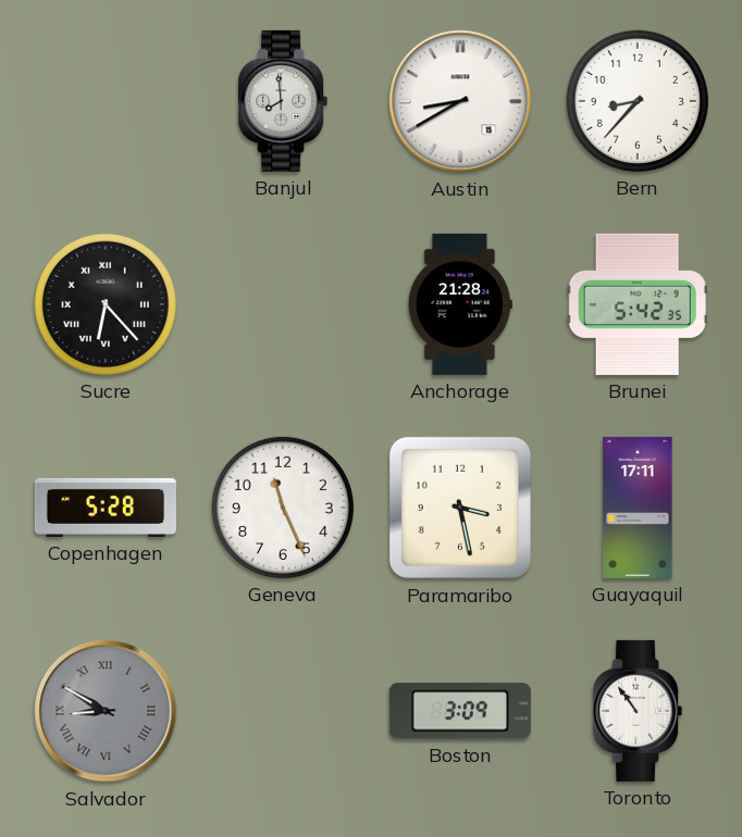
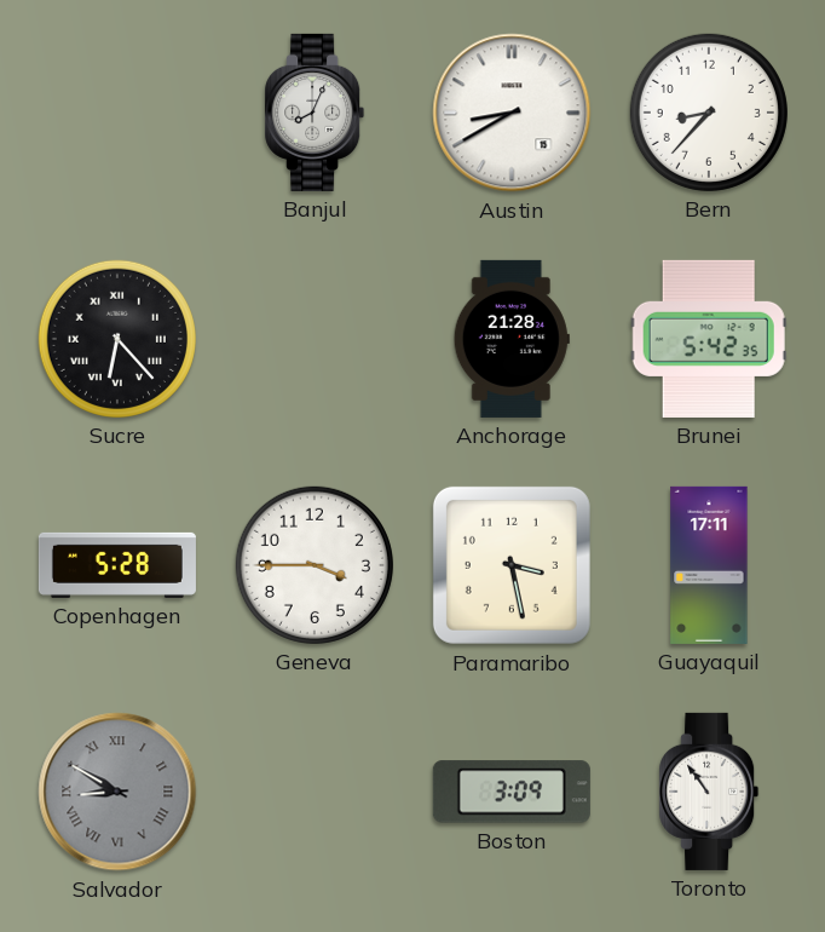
Banjul: 7:59 -> 8:04
Geneva: 11:26 -> 3:45
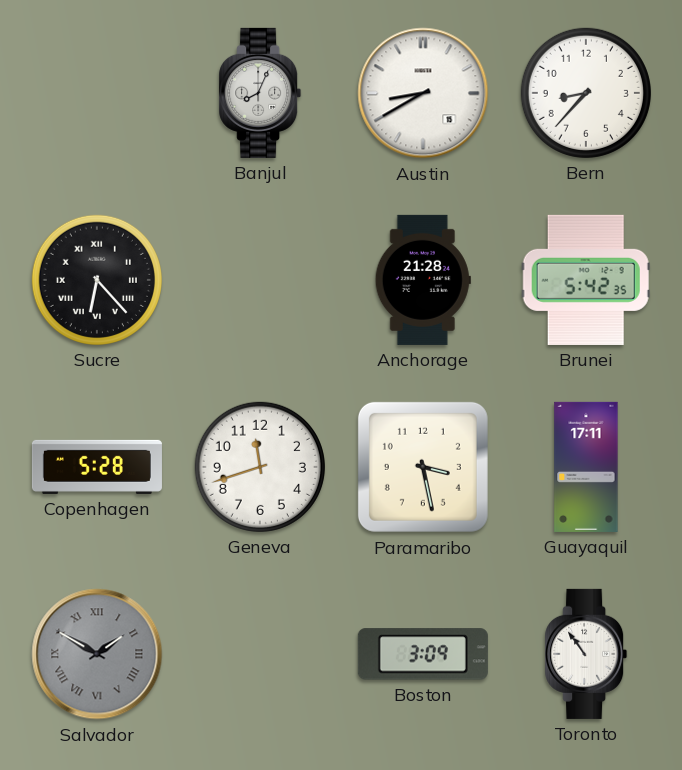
Geneva: 3:45 -> 11:42
Salvador: 8:50 -> 1:50
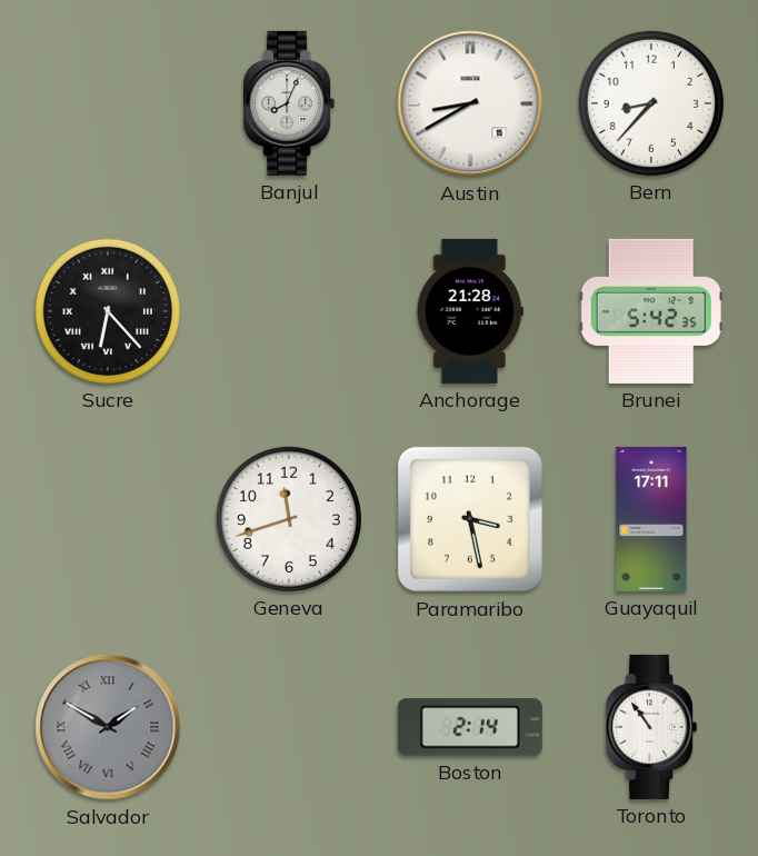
Copenhagen: 5:28 -> none
Boston: 3:09 -> 2:14
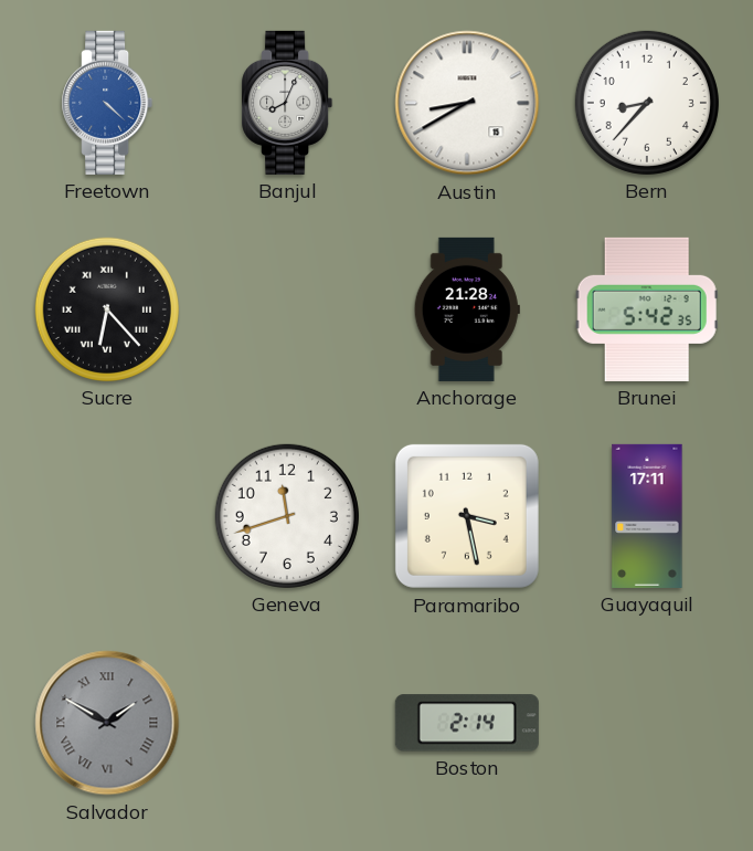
Freetown: none -> 4:22
Toronto: 10:54 -> none
